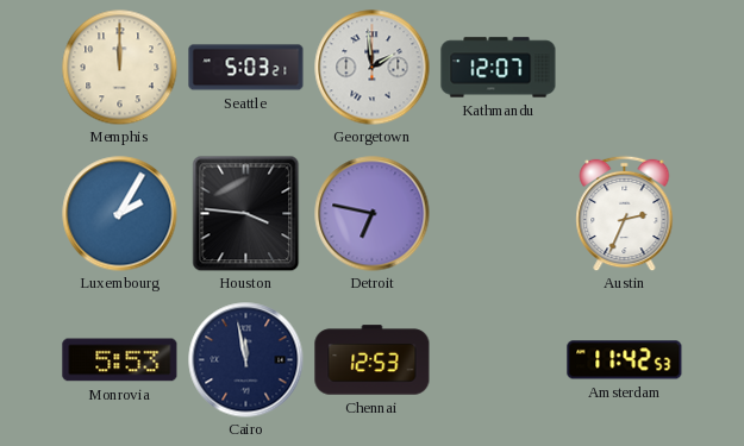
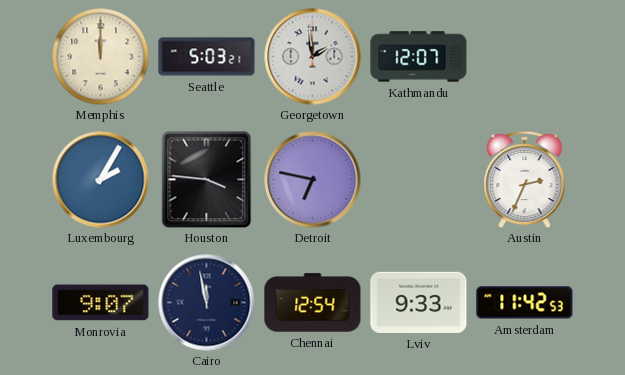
Monrovia: 5:53 -> 9:07
Chennai: 12:53 -> 12:54
Lviv: none -> 9:33
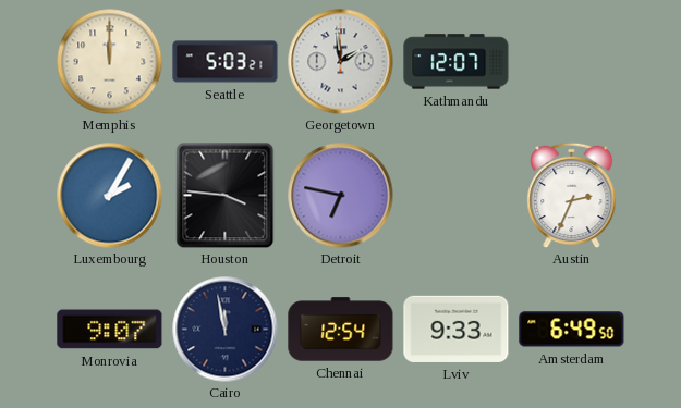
Amsterdam: 11:42 -> 6:49
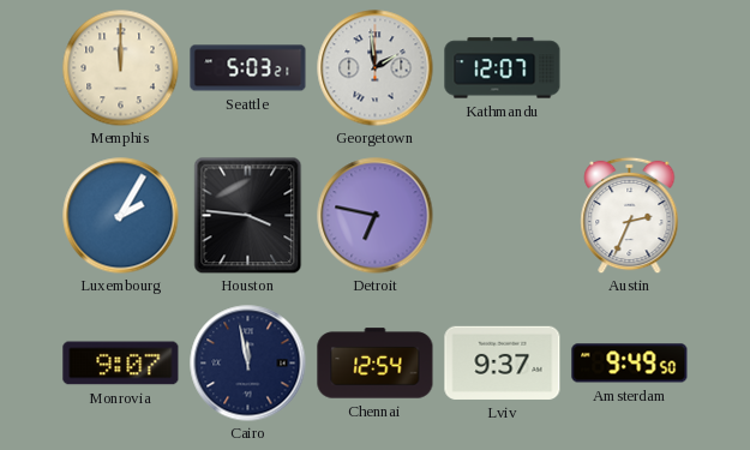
Lviv: 9:33 -> 9:37
Amsterdam: 6:49 -> 9:49
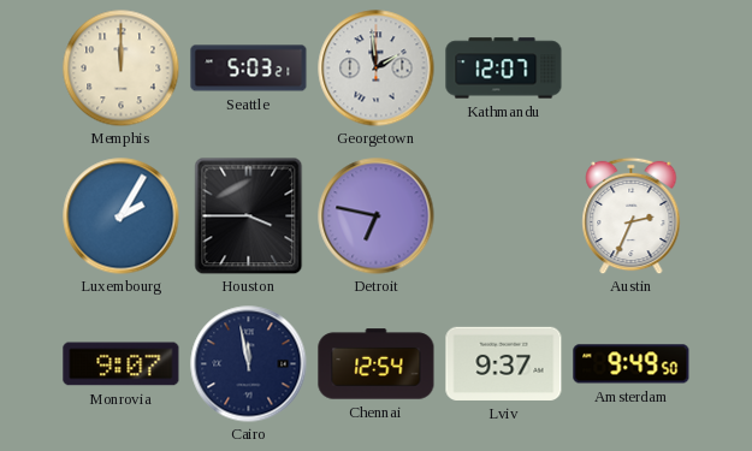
Houston: 3:46 -> 3:45
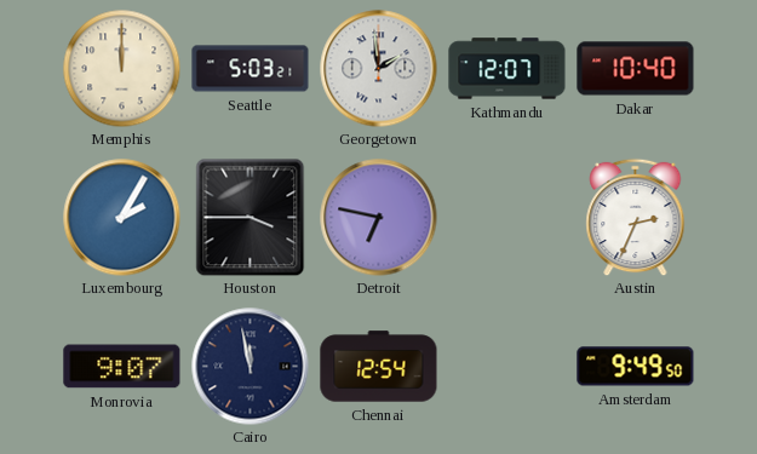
Dakar: none -> 10:40
Lviv: 9:37 -> none
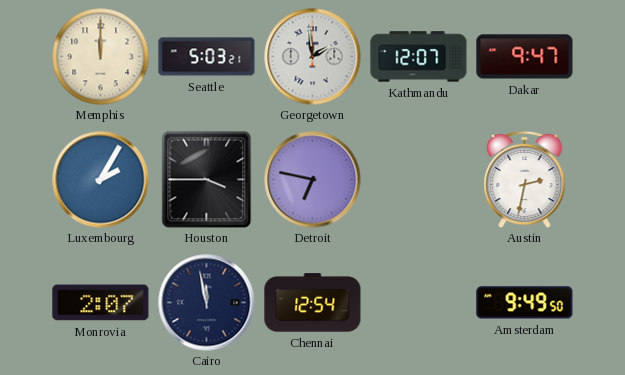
Dakar: 10:40 -> 9:47
Austin: 2:34 -> 2:32
Monrovia: 9:07 -> 2:07
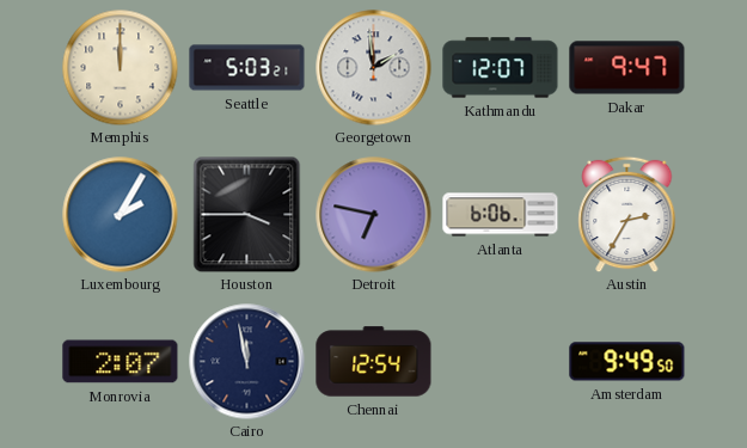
Atlanta: none -> 6:06
Austin: 2:32 -> 2:35
